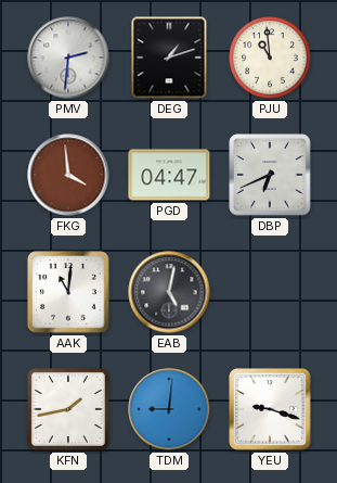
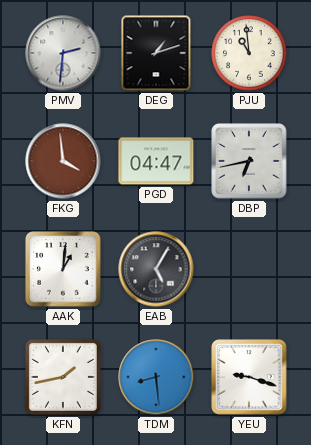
DBP: 6:41 -> 6:43
AAK: 11:01 -> 1:01
EAB: 5:02 -> 5:05
TDM: 9:01 -> 8:29
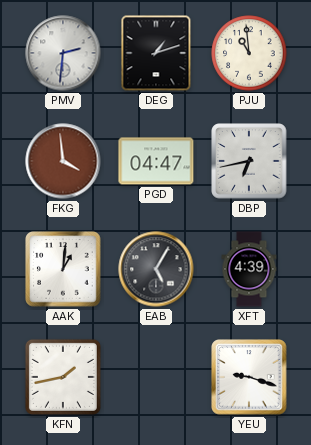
XFT: none -> 4:39
TDM: 8:29 -> none
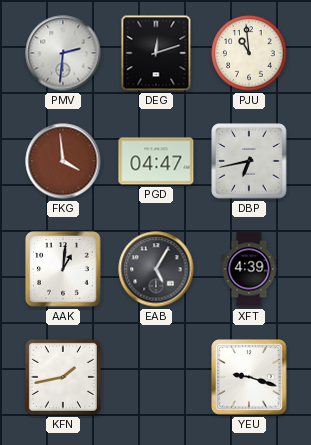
DEG: 1:12 -> 12:12
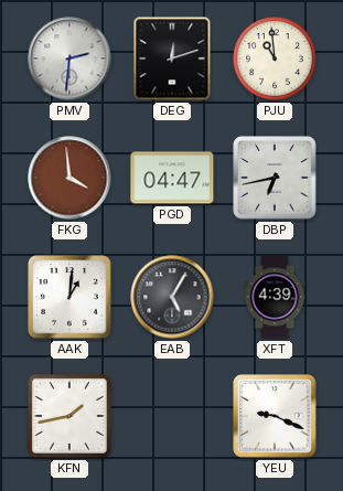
YEU: 9:18 -> 9:19
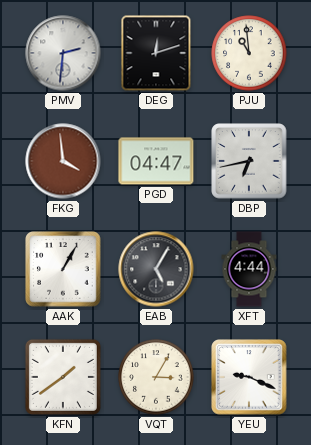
AAK: 1:01 -> 1:05
XFT: 4:39 -> 4:44
KFN: 1:43 -> 1:39
VQT: none -> 3:05
